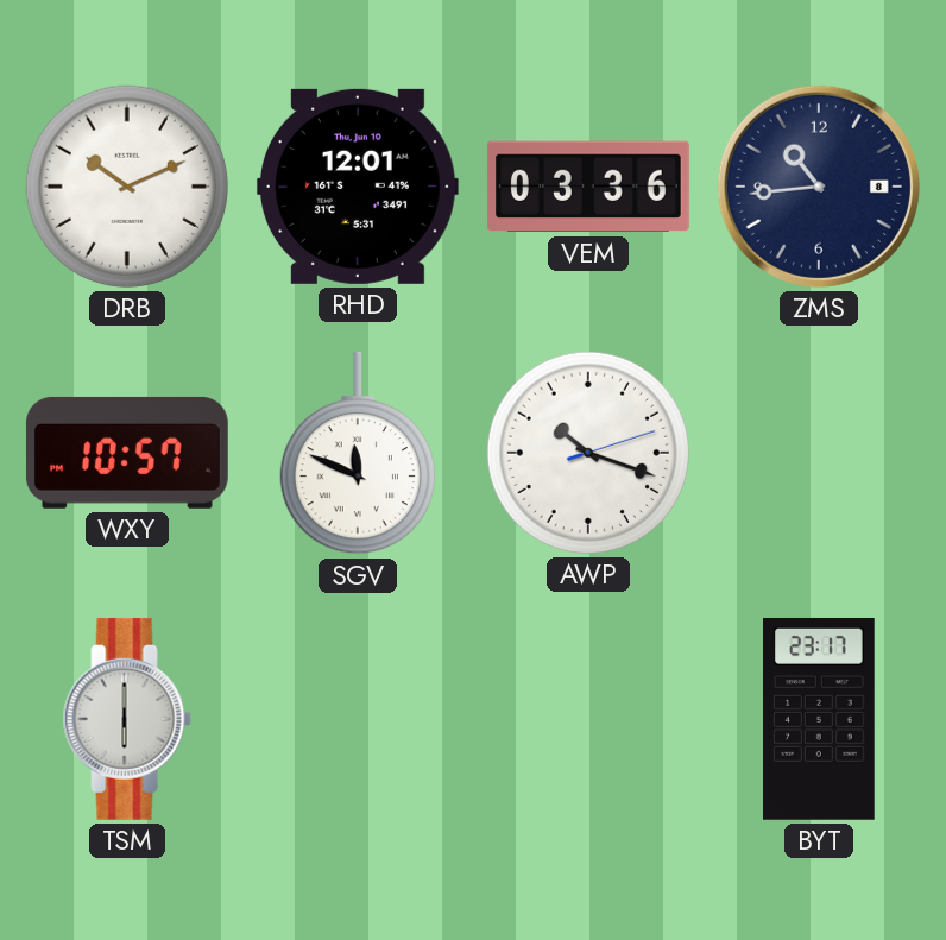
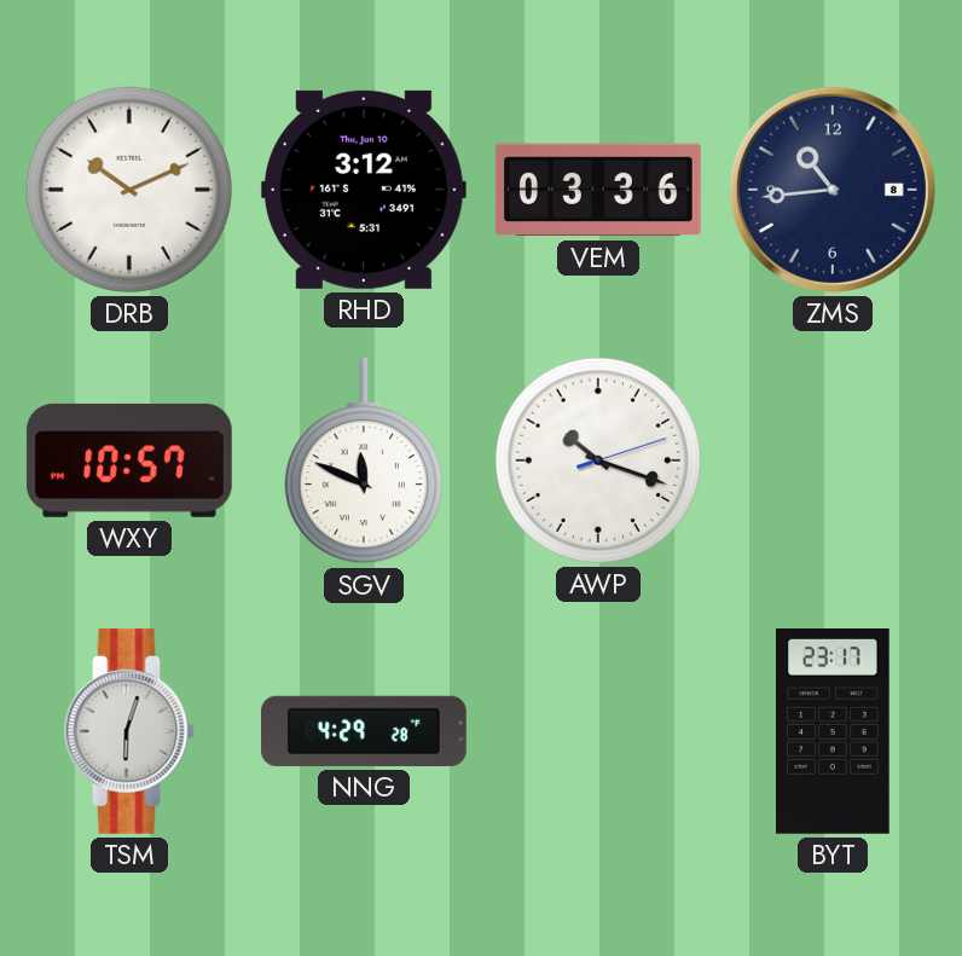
RHD: 12:01 -> 3:12
TSM: 6:00 -> 6:03
NNG: none -> 4:29
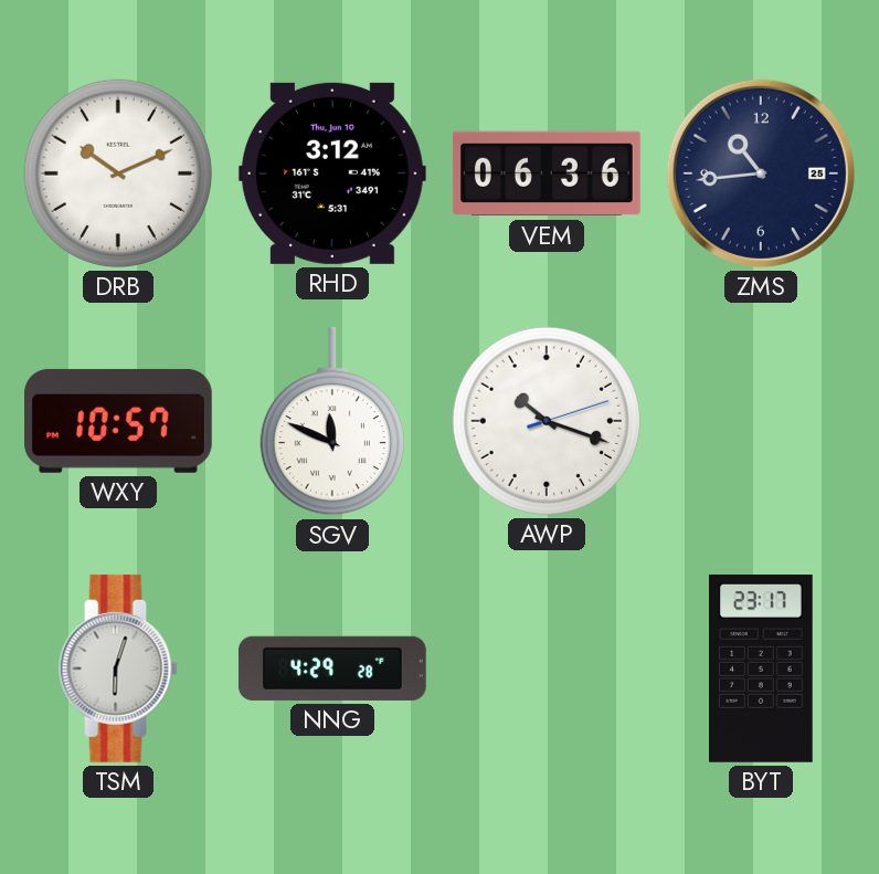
VEM: 03:36 -> 06:36
ZMS date: 8 -> 25
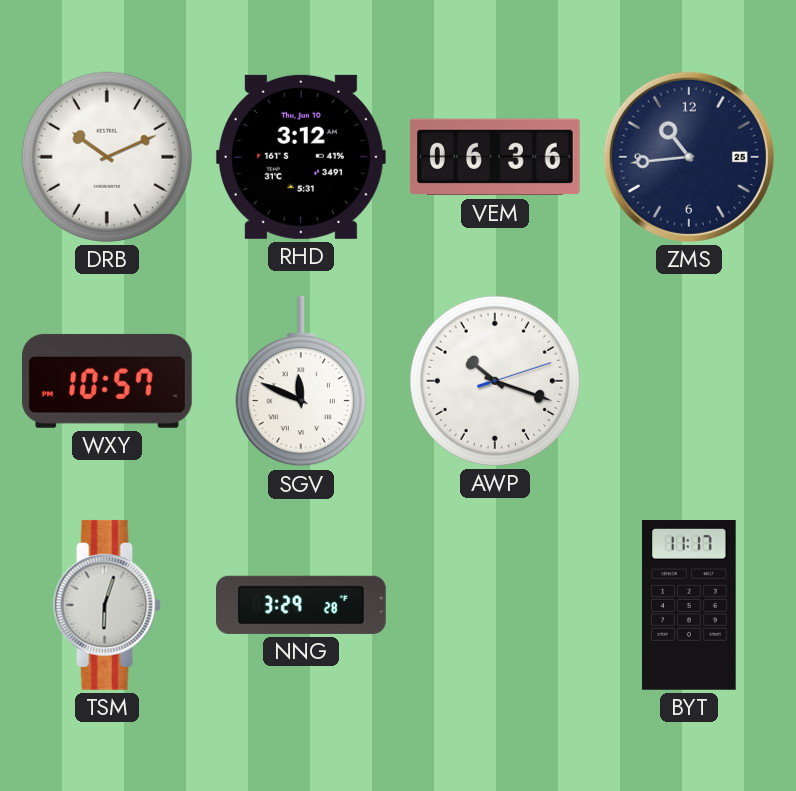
NNG: 4:29 -> 3:29
BYT: 23:17 -> 11:17
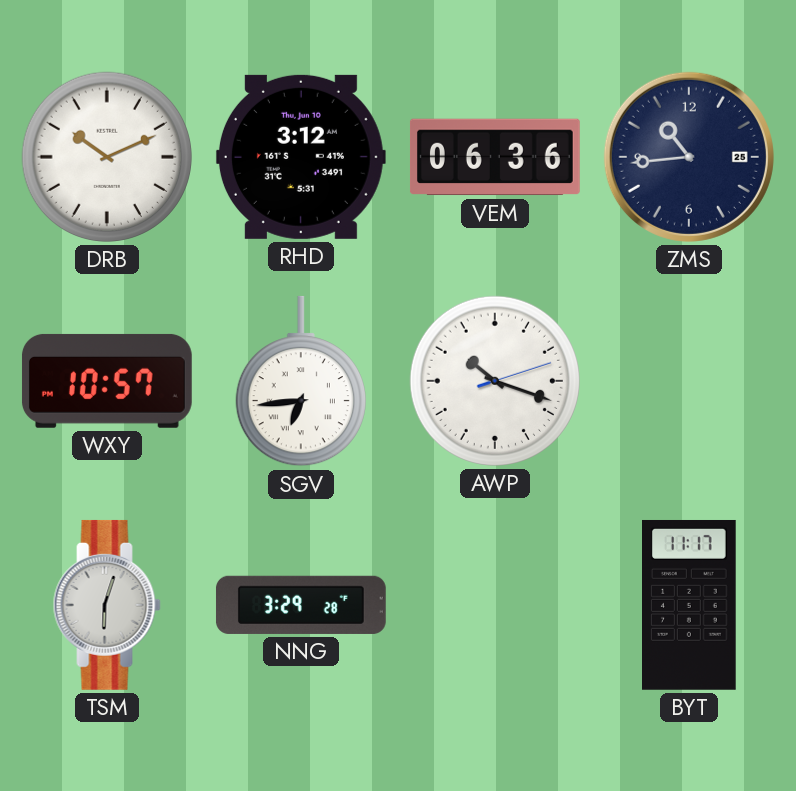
SGV: 11:49 -> 6:44
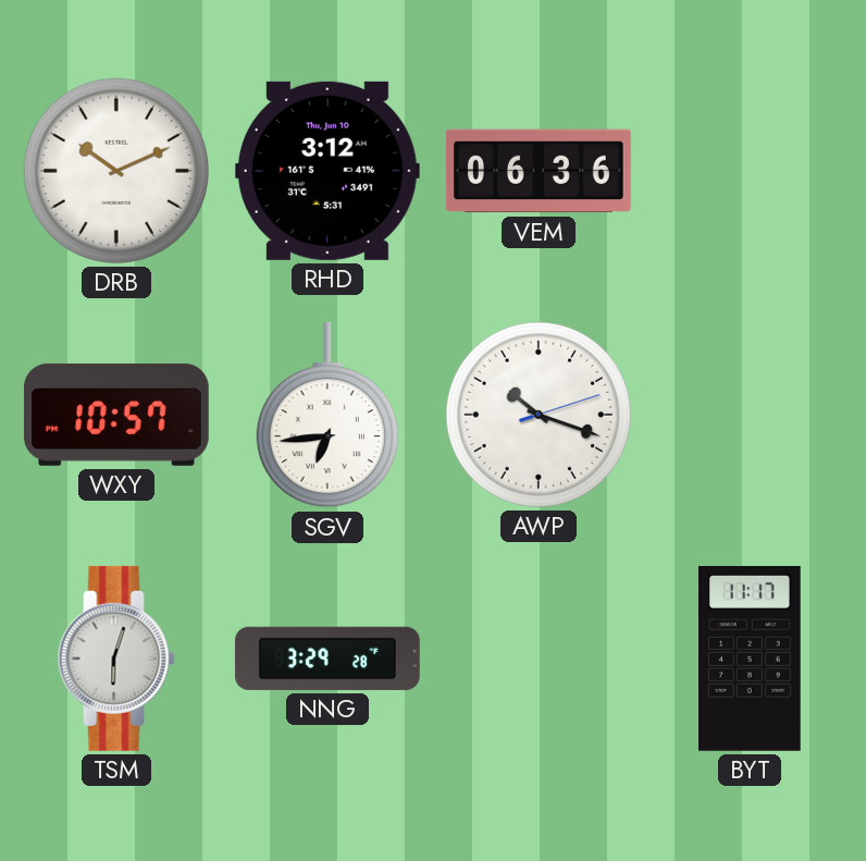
ZMS: 10:44 -> none
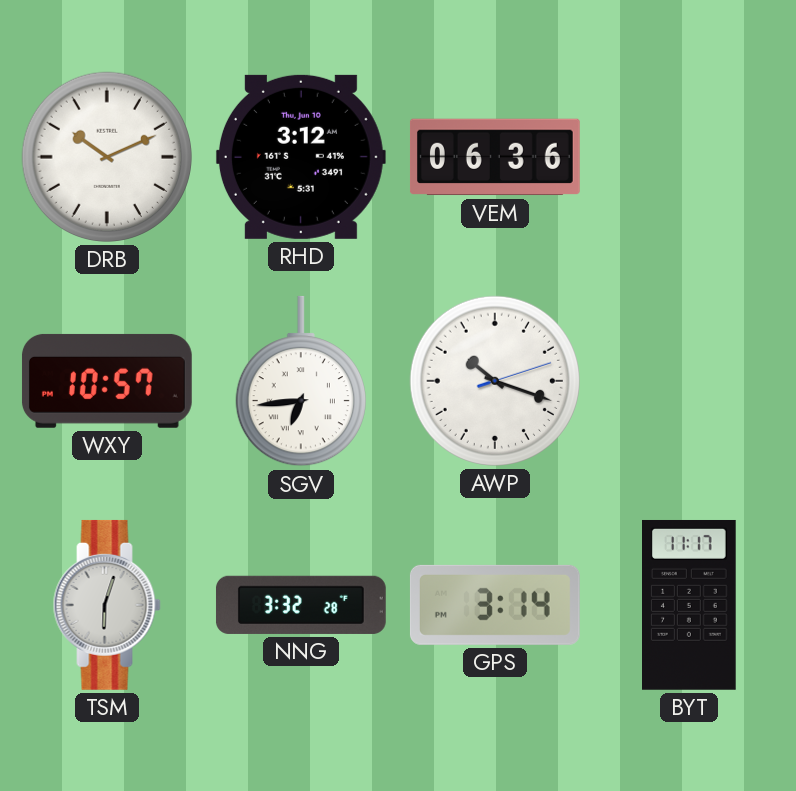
NNG: 3:29 -> 3:32
GPS: none -> 3:14
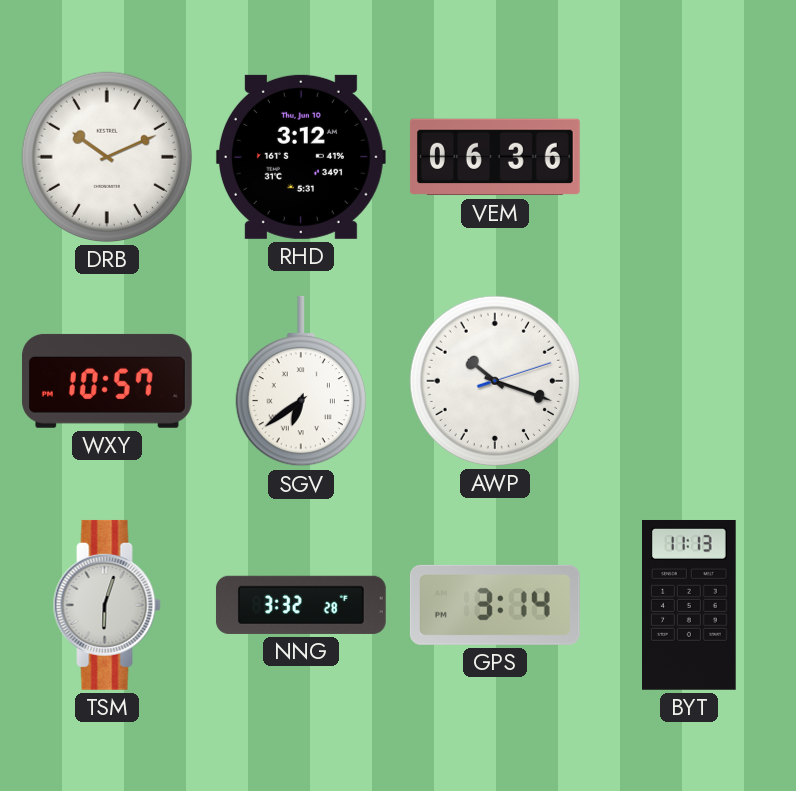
SGV: 6:44 -> 6:39
BYT: 11:17 -> 11:13
